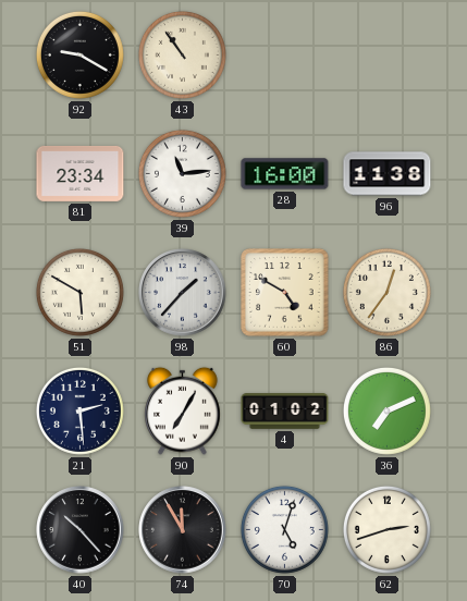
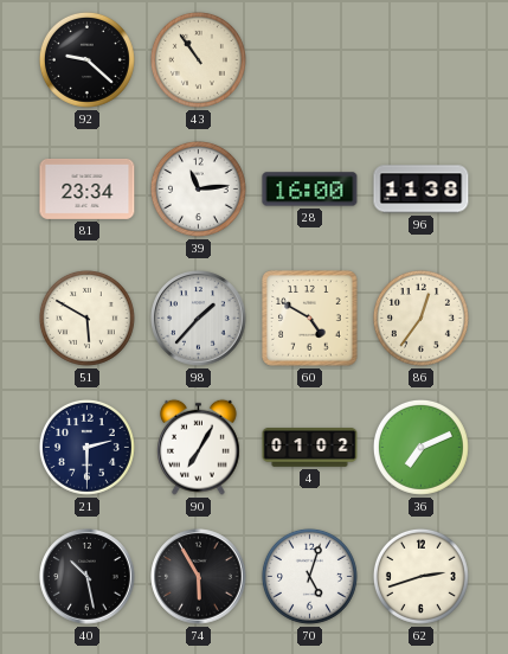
92: 9:20 -> 9:22
21: 2:29 -> 2:30
40: 10:23 -> 10:28
74: 11:55 -> 5:55
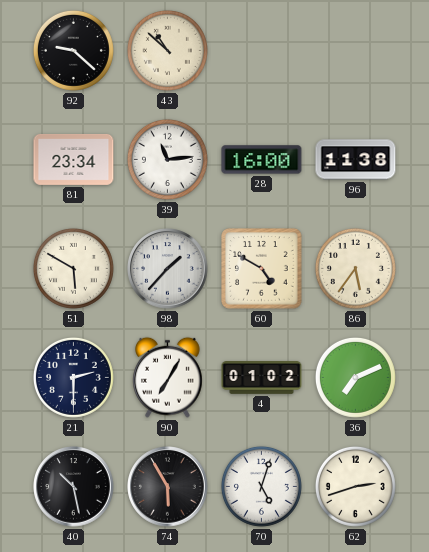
43: 10:54 -> 10:52
86: 12:36 -> 5:36
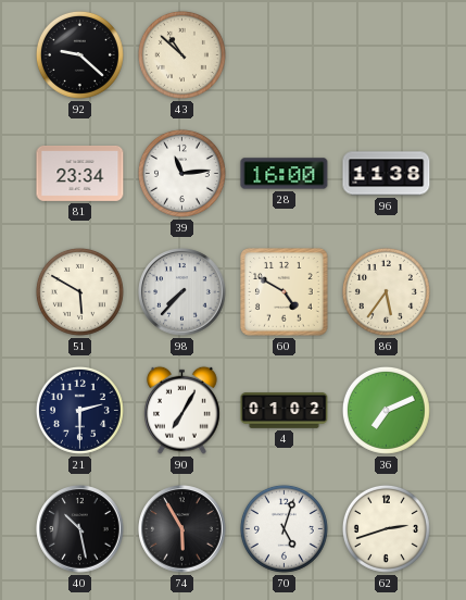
98: 1:37 -> 7:37
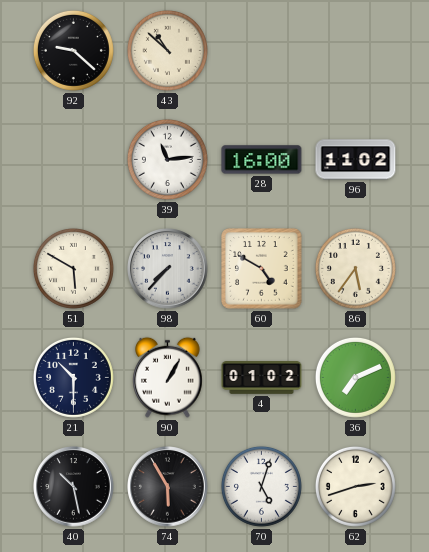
81: 23:34 -> none
96: 11:38 -> 11:02
21: 2:30 -> 10:30
90: 7:05 -> 1:05
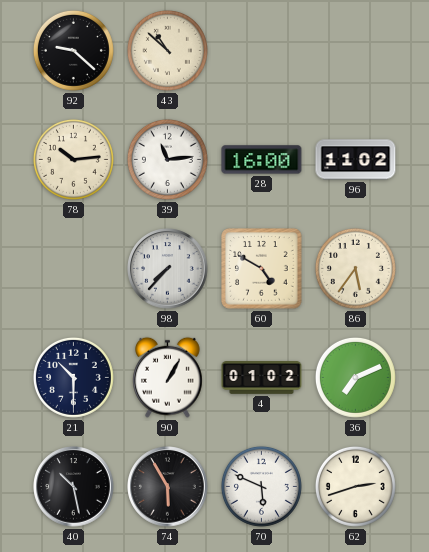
78: none -> 10:14
51: 5:50 -> none
70: 5:03 -> 5:49
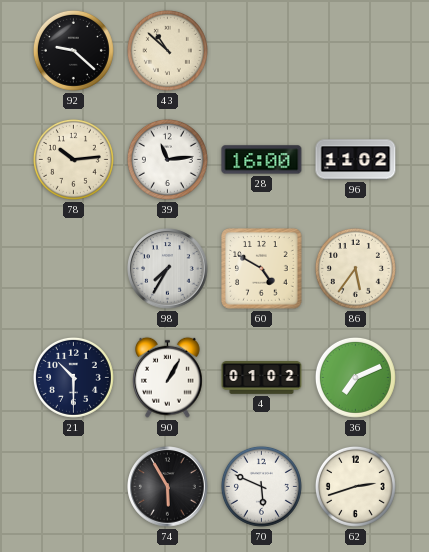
98: 7:37 -> 7:35
40: 10:28 -> none
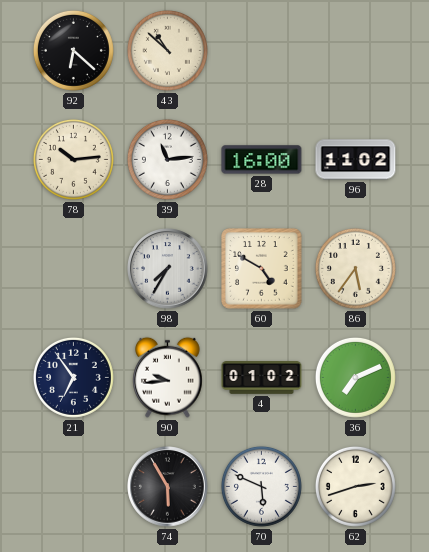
92: 9:22 -> 6:22
21: 10:30 -> 6:54
90: 1:05 -> 9:44
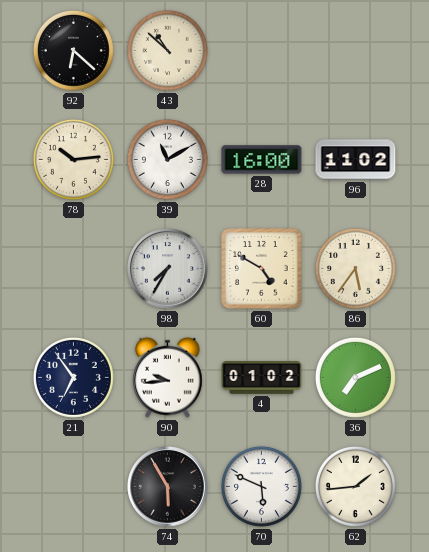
39: 11:14 -> 11:10
62: 2:42 -> 1:44
